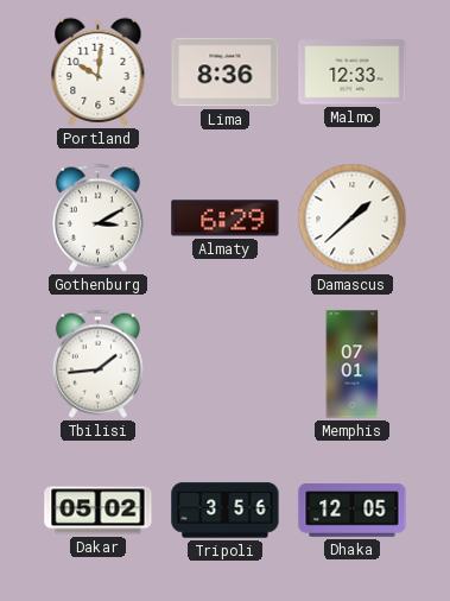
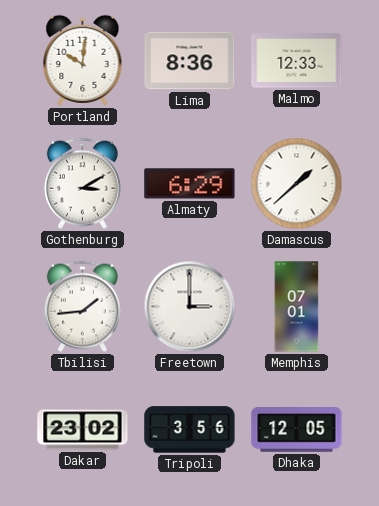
Freetown: none -> 3:00
Dakar: 05:02 -> 23:02
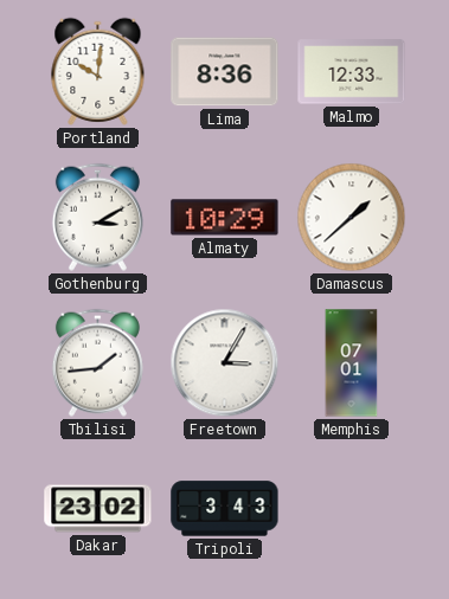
Almaty: 6:29 -> 10:29
Freetown: 3:00 -> 3:05
Tripoli: 3:56 -> 3:43
Dhaka: 12:05 -> none
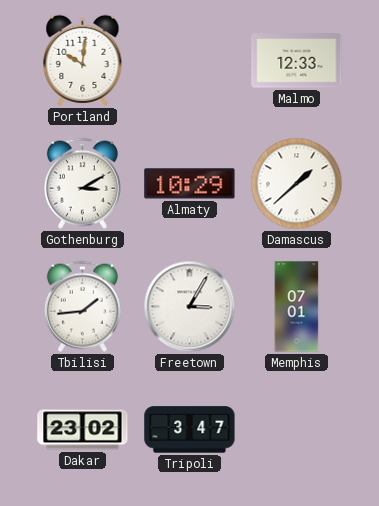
Lima: 8:36 -> none
Tripoli: 3:43 -> 3:47
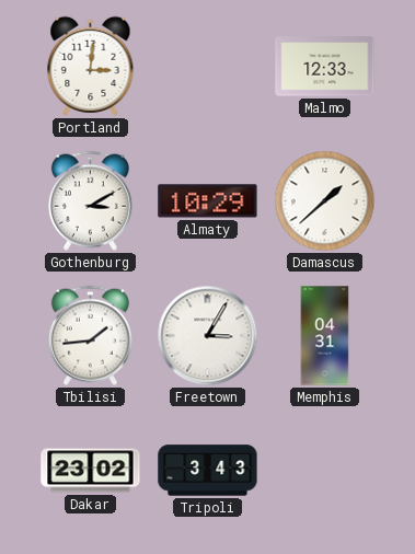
Portland: 10:01 -> 3:01
Memphis: 07:01 -> 04:31
Tripoli: 3:47 -> 3:43
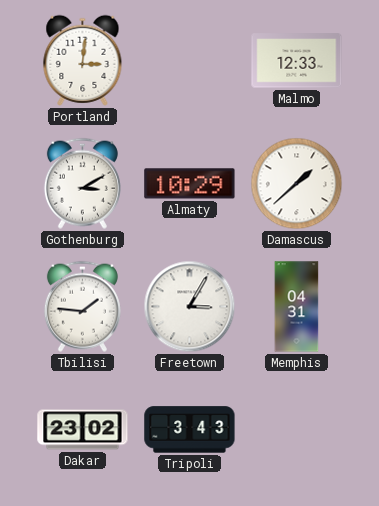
Tbilisi: 1:44 -> 1:46
